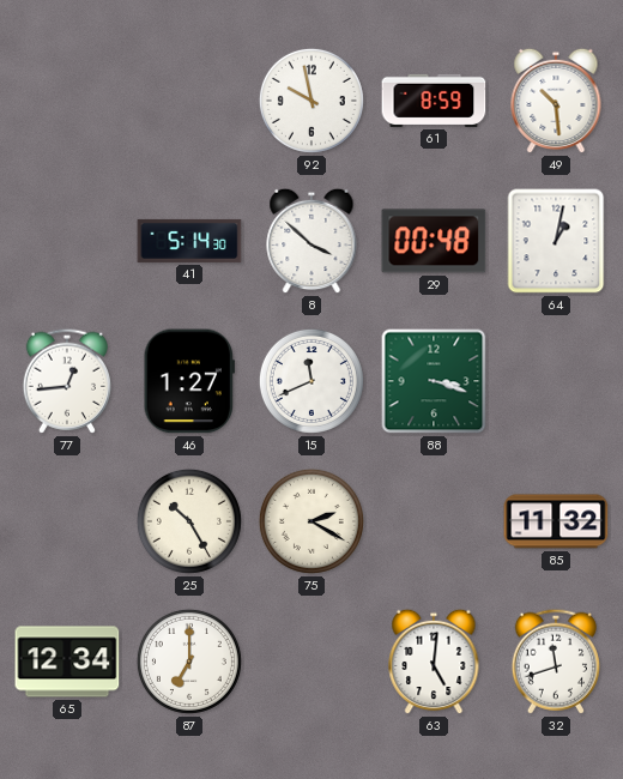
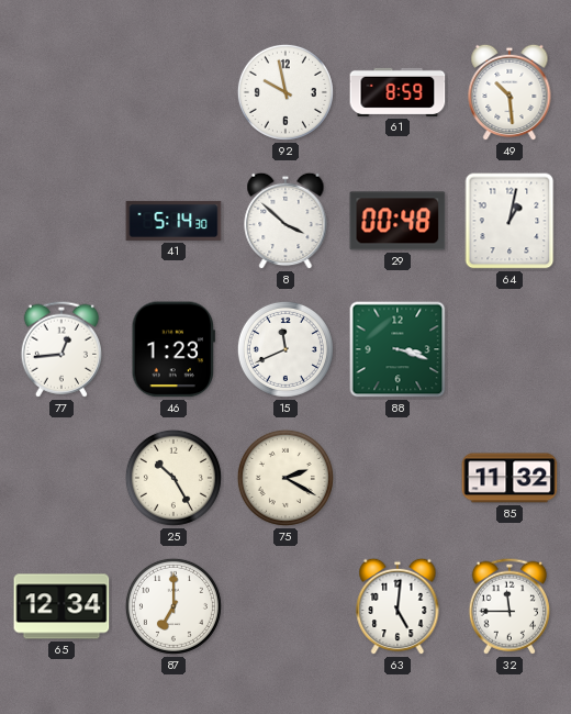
46: 1:27 -> 1:23
32: 11:42 -> 11:45
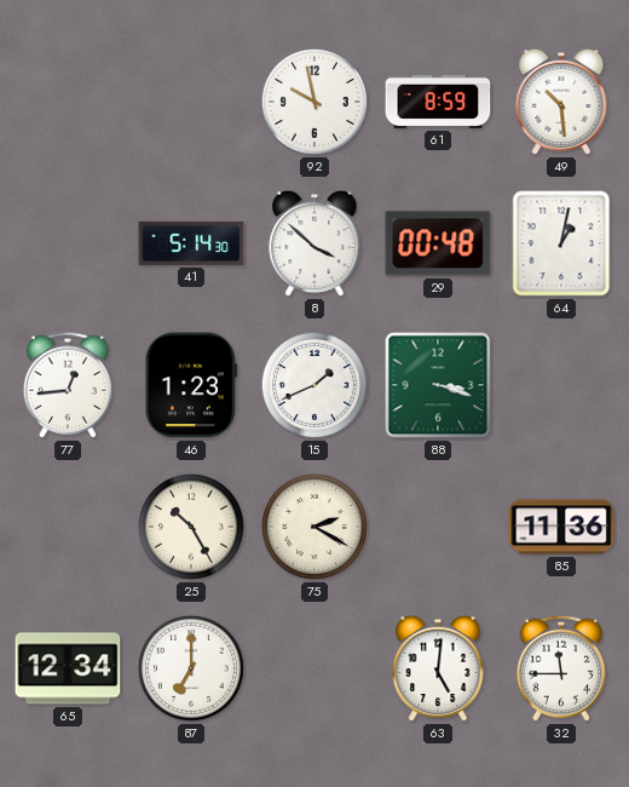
15: 11:41 -> 1:41
85: 11:32 -> 11:36
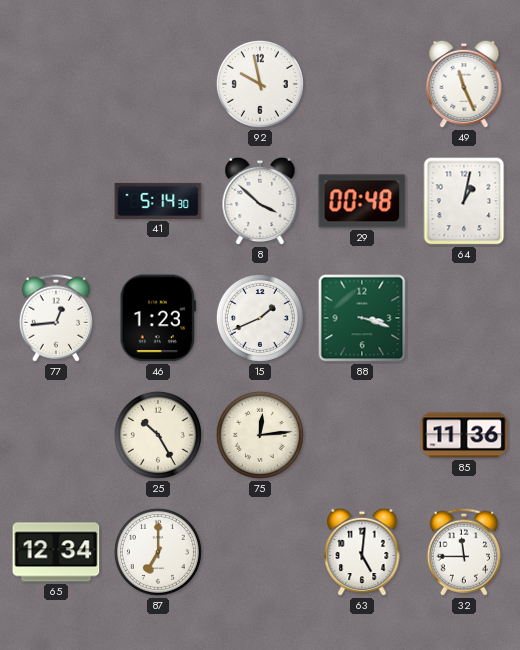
61: 8:59 -> none
49: 10:29 -> 11:26
75: 2:20 -> 12:14
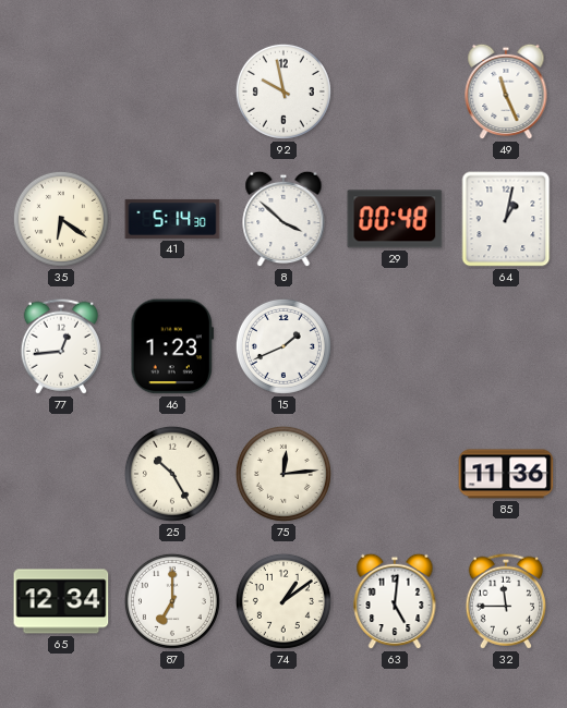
35: none -> 6:21
88: 3:18 -> none
74: none -> 1:09
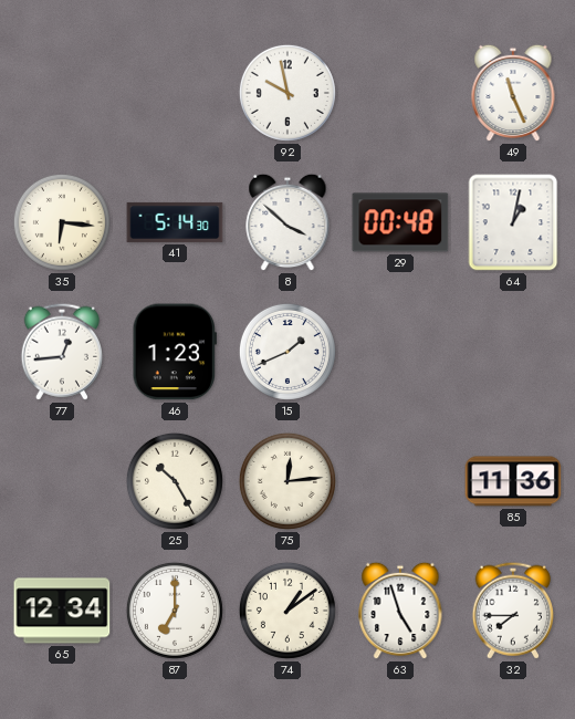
35: 6:21 -> 6:16
63: 5:01 -> 4:57
32: 11:45 -> 7:45
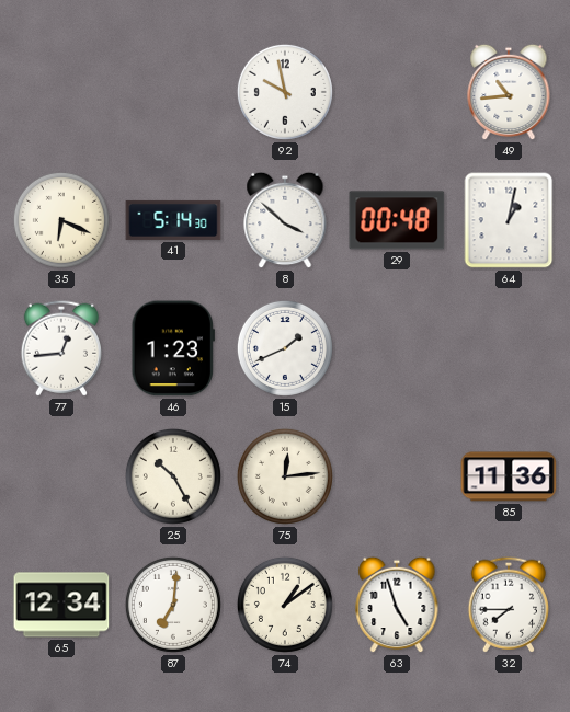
49: 11:26 -> 10:44
35: 6:16 -> 6:19
87: 7:00 -> 7:01
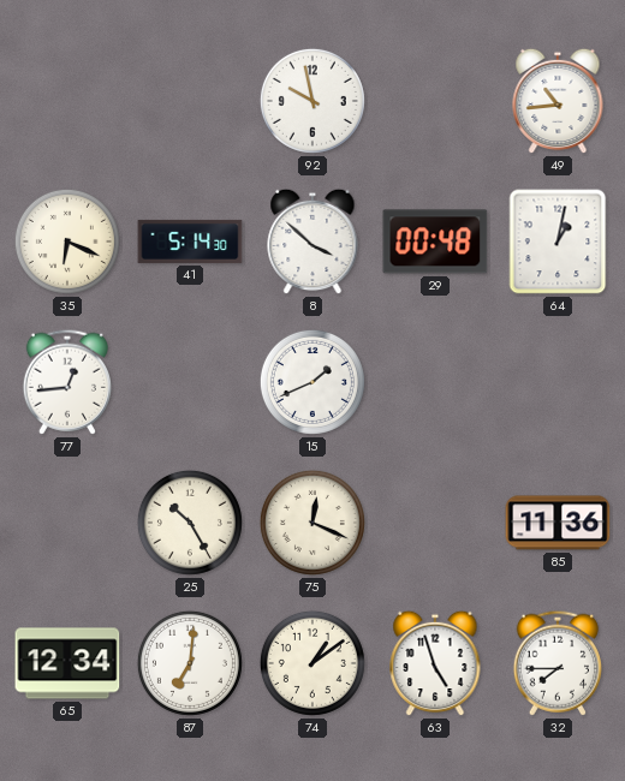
46: 1:23 -> none
75: 12:14 -> 12:19
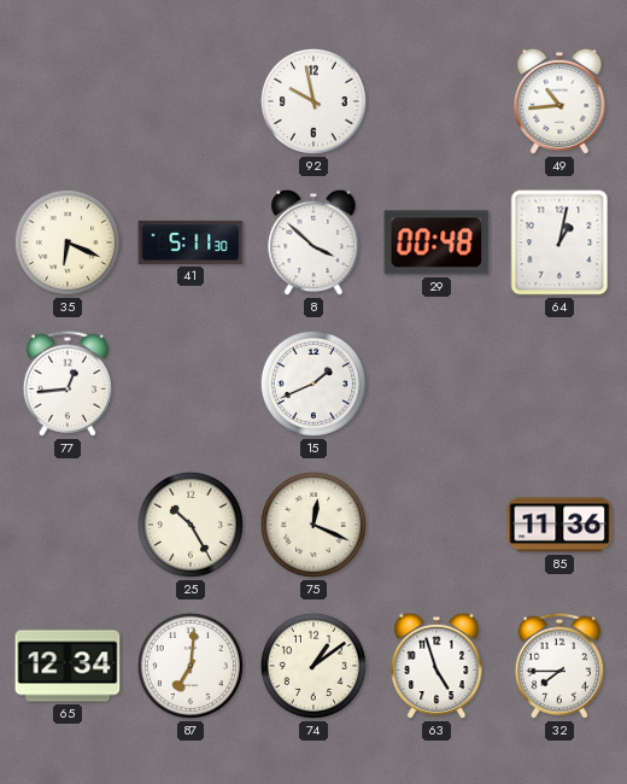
41: 5:14 -> 5:11
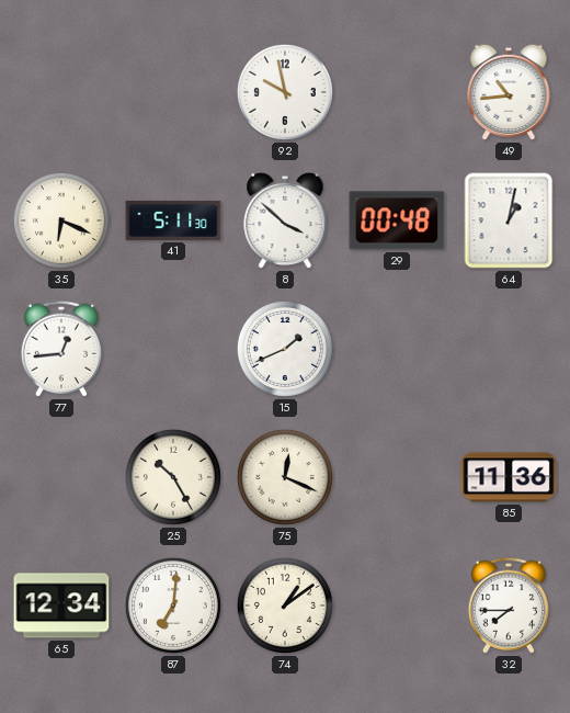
63: 4:57 -> none
